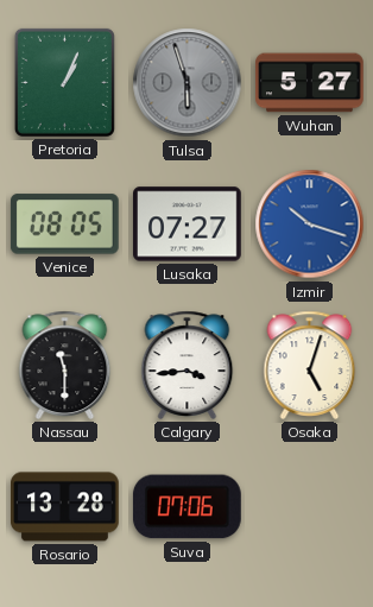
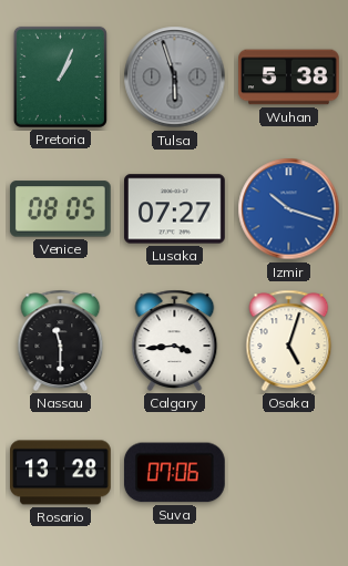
Wuhan: 5:27 -> 5:38
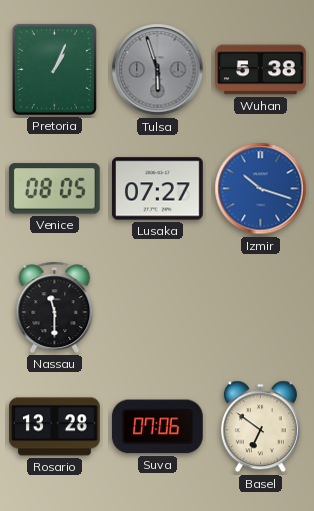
Calgary: 3:44 -> none
Osaka: 5:03 -> none
Basel: none -> 6:51
